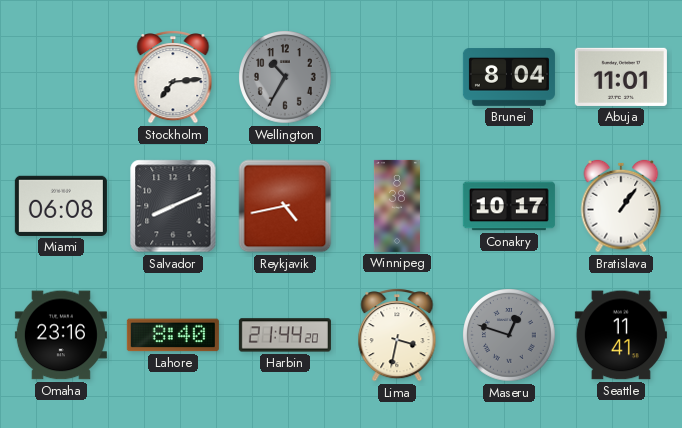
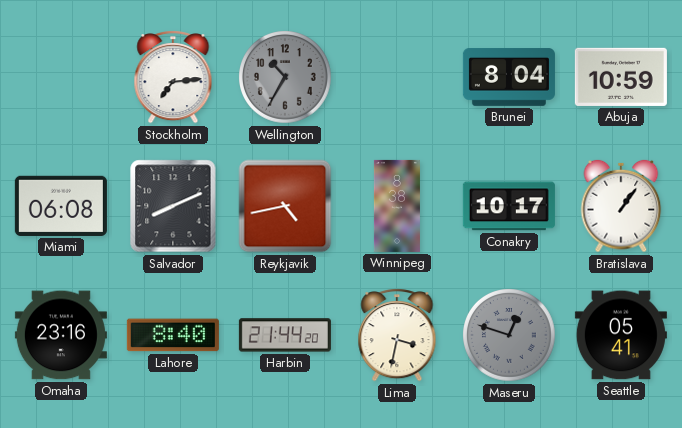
Abuja: 11:01 -> 10:59
Seattle: 11:41 -> 05:41
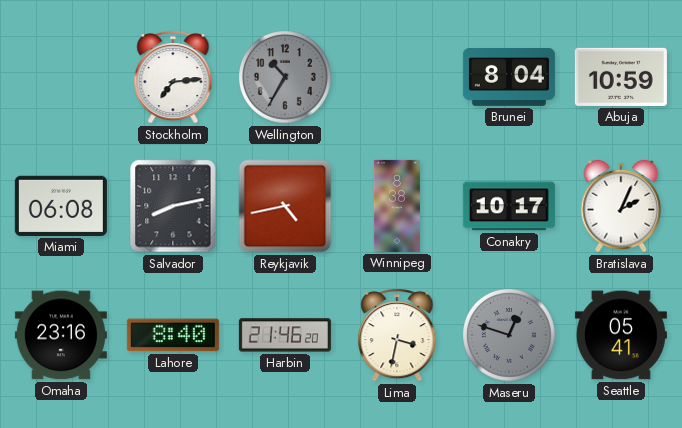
Salvador: 8:11 -> 8:13
Bratislava: 1:06 -> 2:04
Harbin: 21:44 -> 21:46
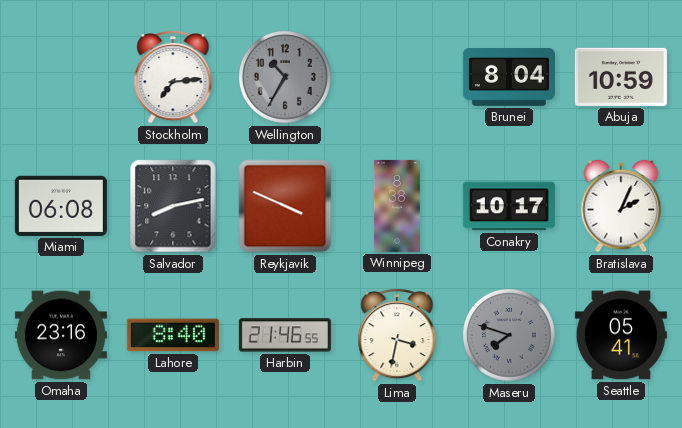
Reykjavik: 4:43 -> 3:49
Harbin: 21:46:20 -> 21:46:55
Maseru: 12:48 -> 7:48
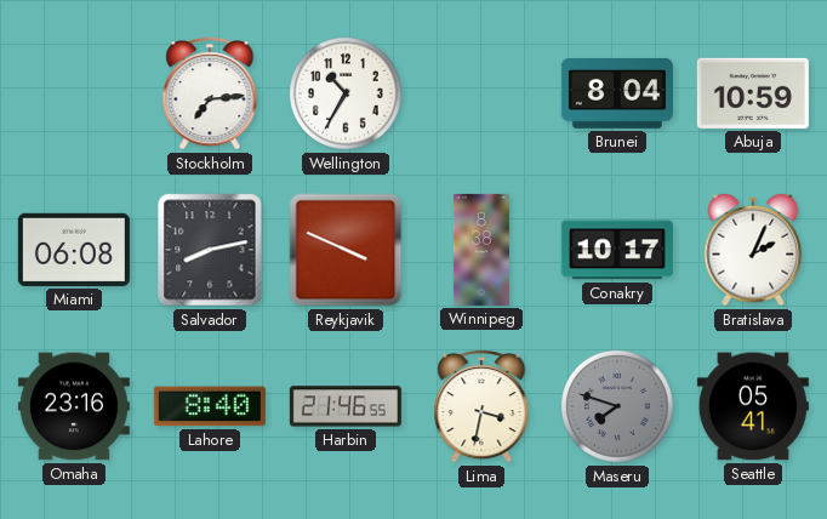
Wellington dial: grey -> white
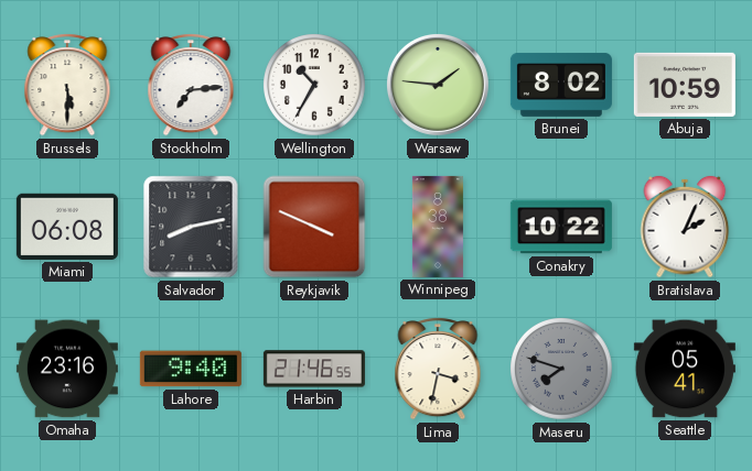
Brussels: none -> 5:30
Warsaw: none -> 1:46
Brunei: 8:04 -> 8:02
Conakry: 10:17 -> 10:22
Lahore: 8:40 -> 9:40
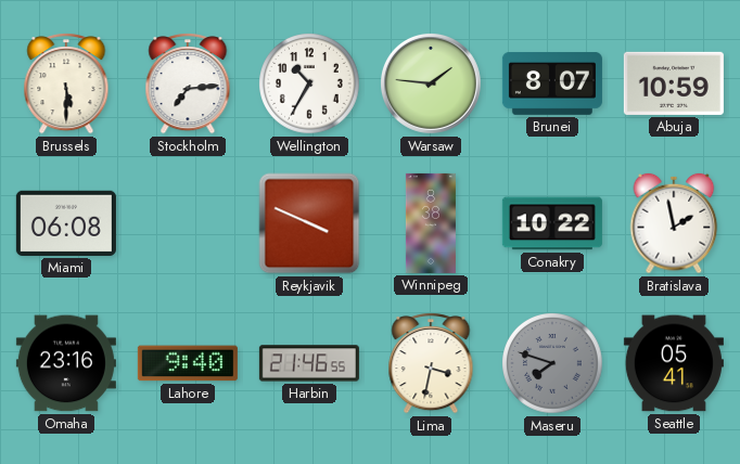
Brunei: 8:02 -> 8:07
Salvador: 8:13 -> none
Bratislava: 2:04 -> 1:58
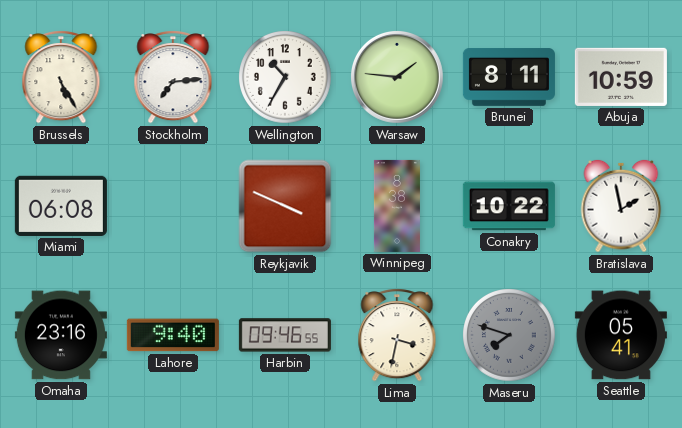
Brussels: 5:30 -> 5:25
Brunei: 8:07 -> 8:11
Harbin: 21:46 -> 09:46
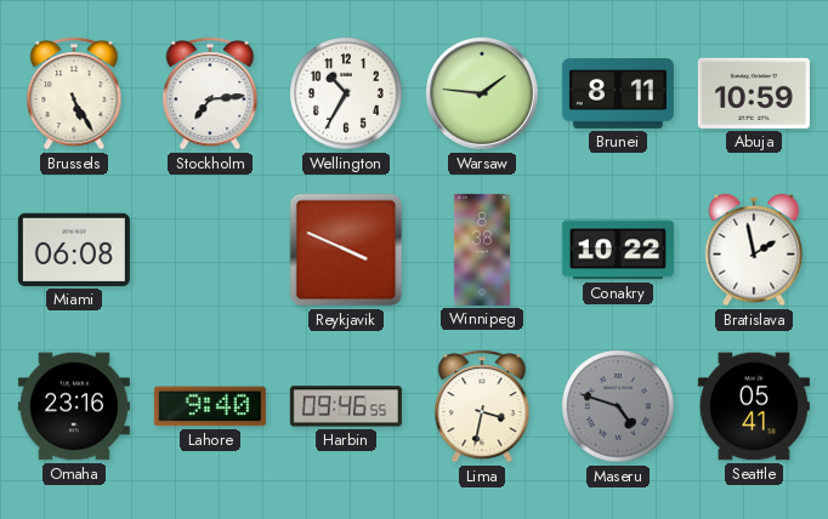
Maseru: 7:48 -> 4:48
